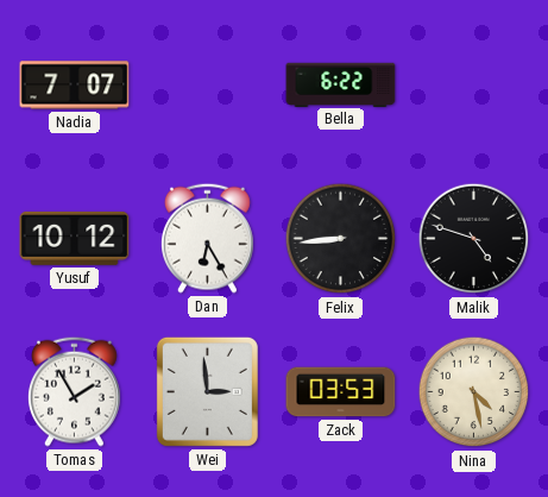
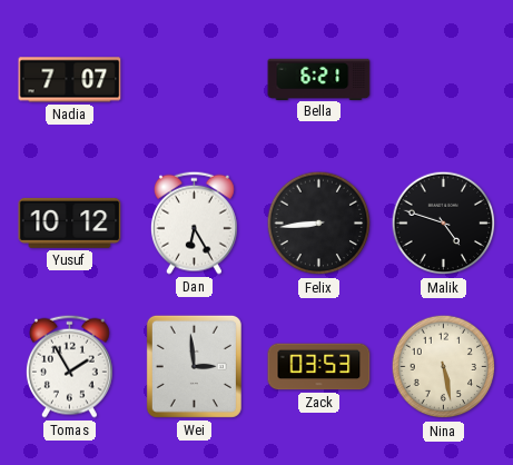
Bella: 6:22 -> 6:21
Nina: 4:28 -> 5:28
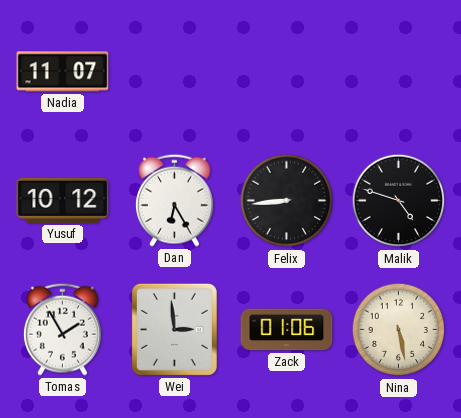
Nadia: 7:07 -> 11:07
Bella: 6:21 -> none
Zack: 03:53 -> 01:06
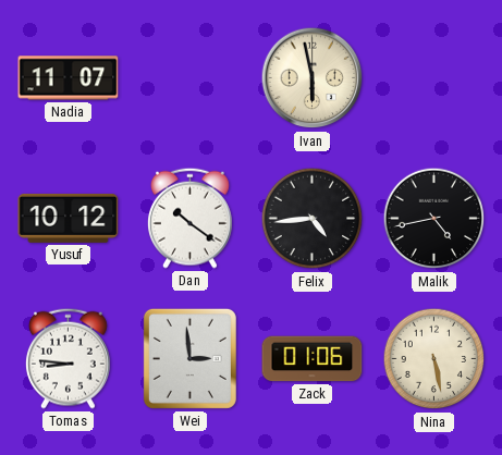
Ivan: none -> 5:58
Dan: 6:25 -> 10:21
Felix: 8:44 -> 4:44
Malik: 4:48 -> 4:43
Tomas: 1:55 -> 8:46
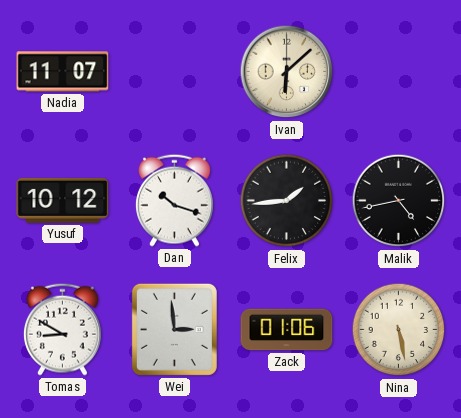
Ivan: 5:58 -> 6:08
Dan: 10:21 -> 10:18
Felix: 4:44 -> 1:44
Tomas: 8:46 -> 8:50
